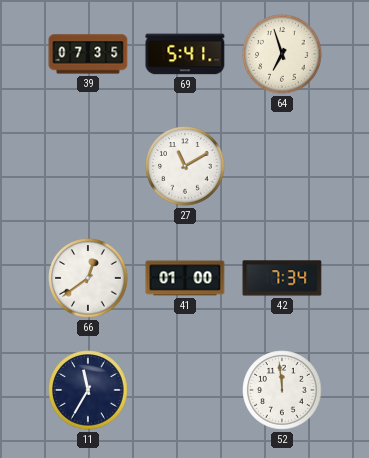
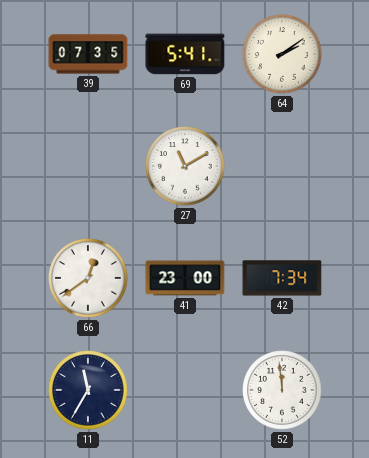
64: 6:57 -> 2:09
41: 01:00 -> 23:00
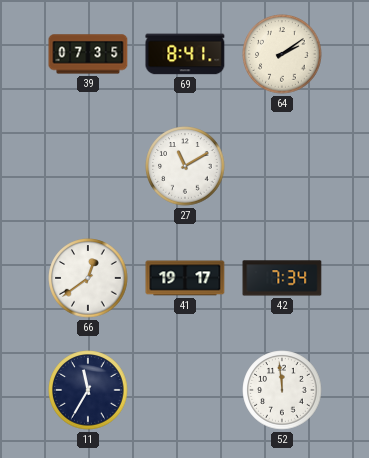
69: 5:41 -> 8:41
41: 23:00 -> 19:17
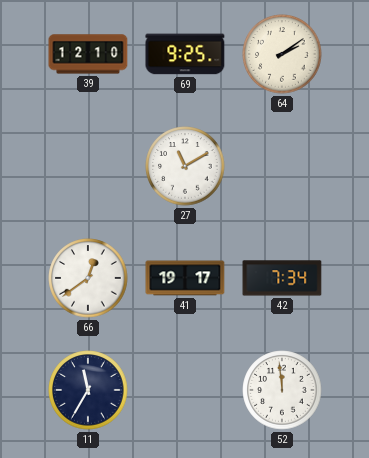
39: 07:35 -> 12:10
69: 8:41 -> 9:25
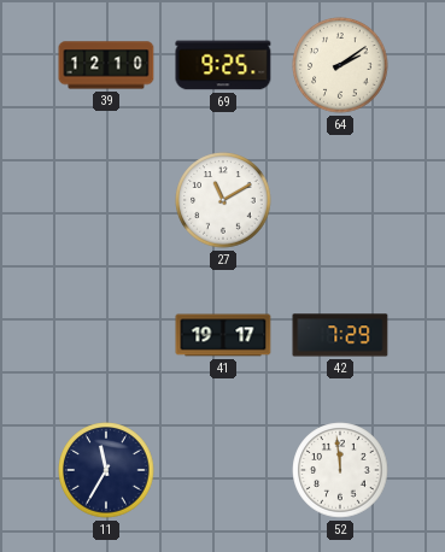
66: 12:39 -> none
42: 7:34 -> 7:29
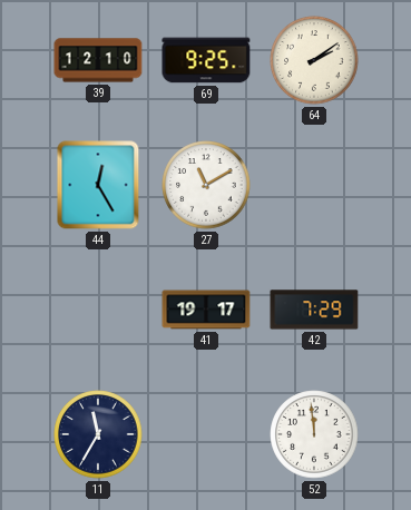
44: none -> 12:25
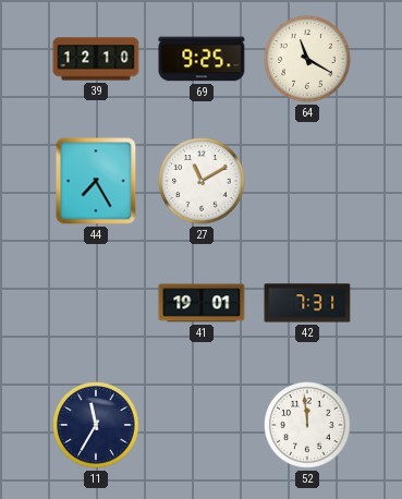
64: 2:09 -> 11:20
44: 12:25 -> 7:25
41: 19:17 -> 19:01
42: 7:29 -> 7:31
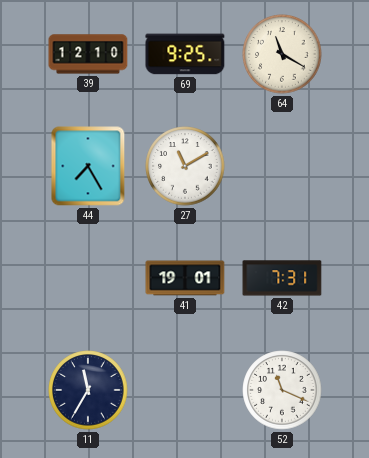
52: 11:59 -> 11:19
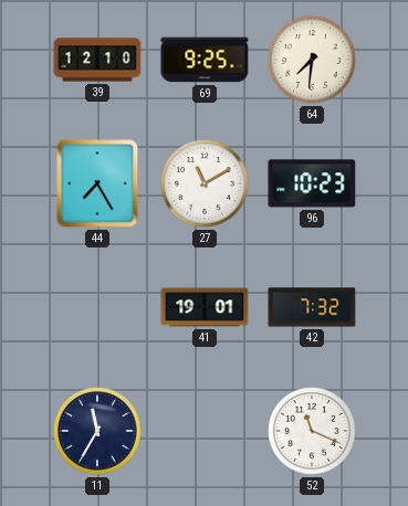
64: 11:20 -> 7:31
96: none -> 10:23
42: 7:31 -> 7:32
